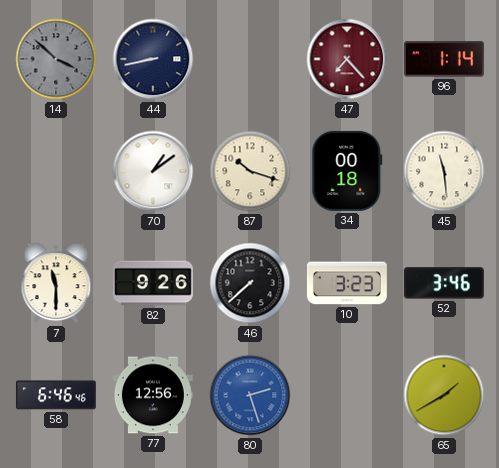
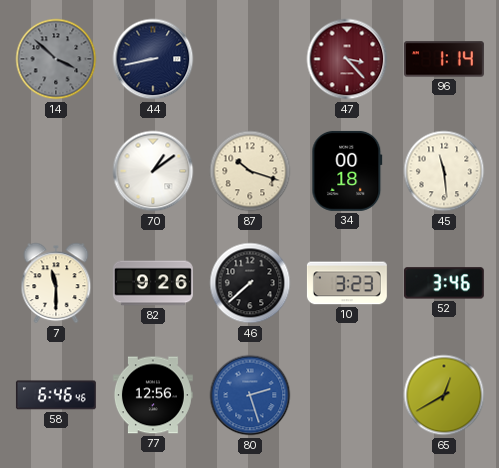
47: 7:23 -> 3:23
65: 1:40 -> 12:40
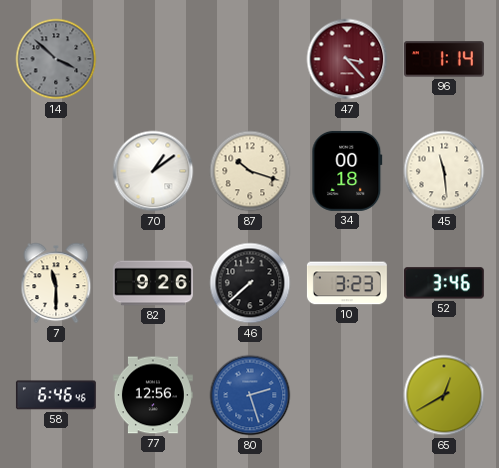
44: 8:43 -> none
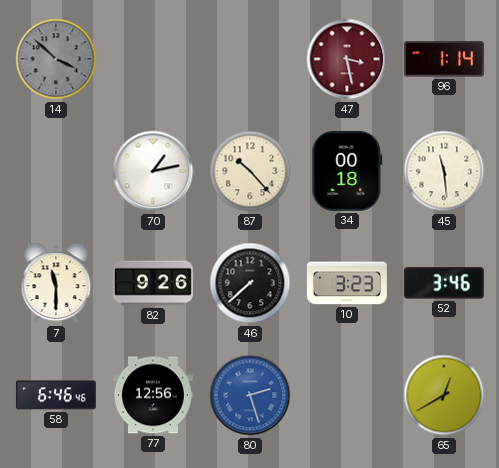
47: 3:23 -> 3:28
70: 1:09 -> 1:13
87: 10:18 -> 10:23
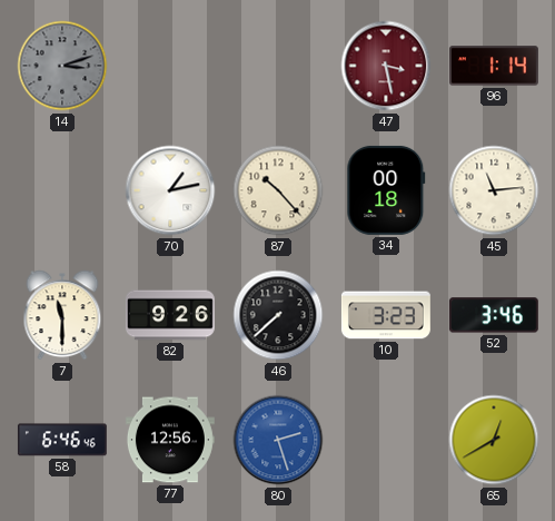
14: 3:52 -> 3:12
45: 11:29 -> 11:14
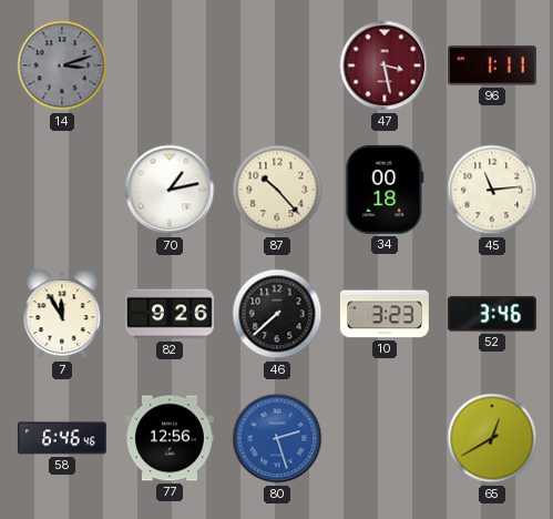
96: 1:14 -> 1:11
7: 11:30 -> 11:55
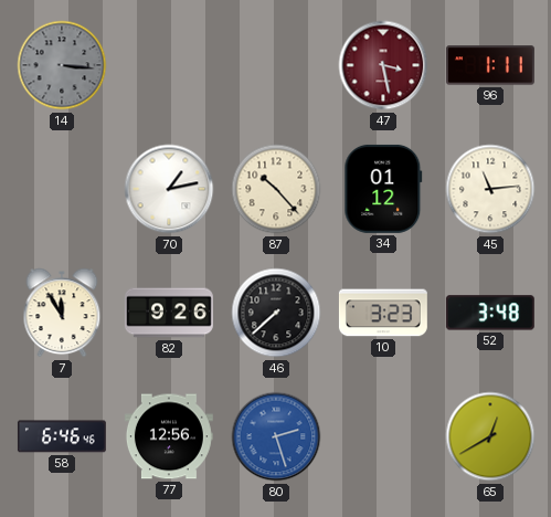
14: 3:12 -> 3:16
34: 00:18 -> 01:12
52: 3:46 -> 3:48
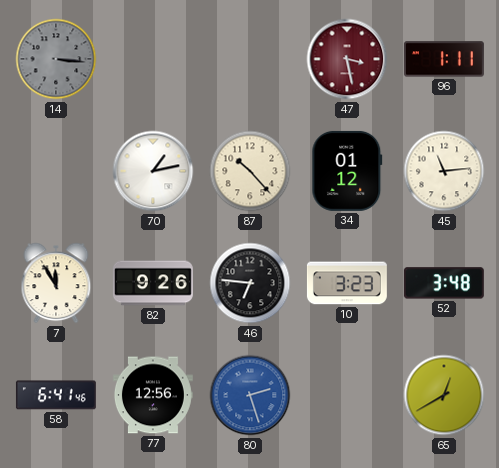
46: 7:38 -> 6:46
58: 6:46 -> 6:41
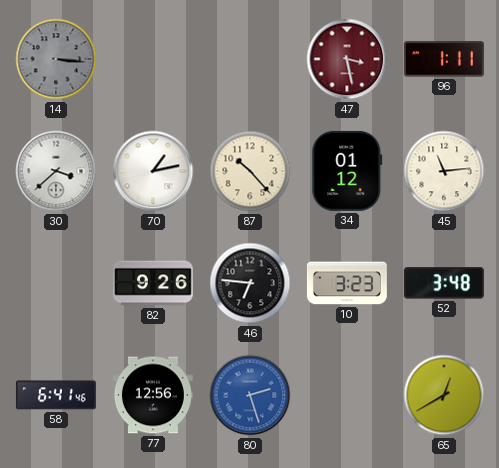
30: none -> 3:38
7: 11:55 -> none
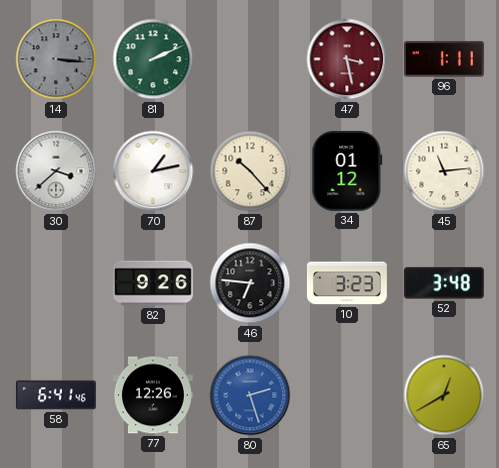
81: none -> 2:11
77: 12:56 -> 12:26
